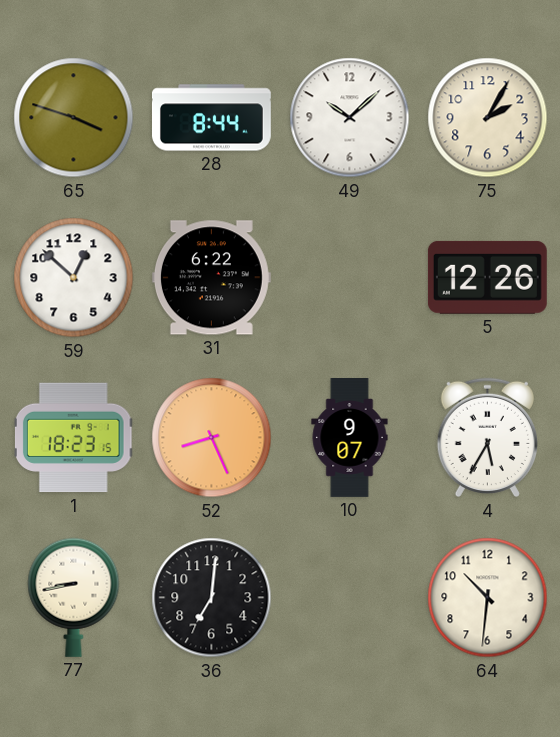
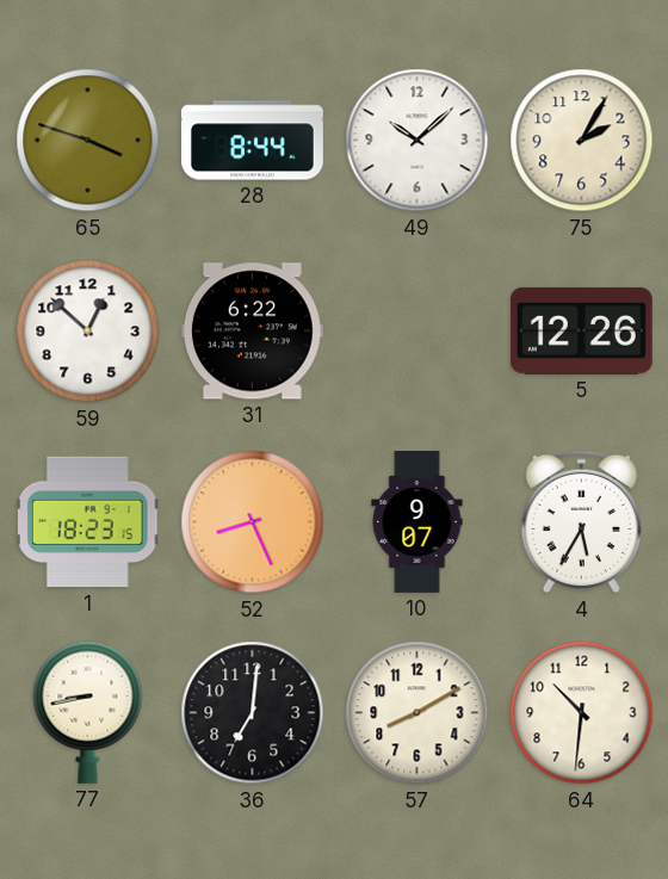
57: none -> 8:10
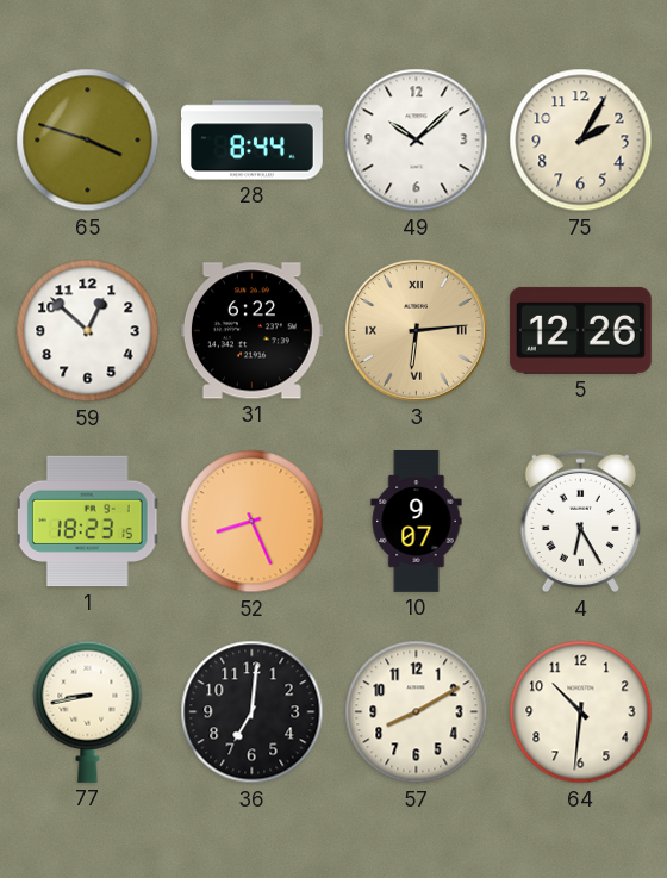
3: none -> 6:14
4: 5:35 -> 6:25
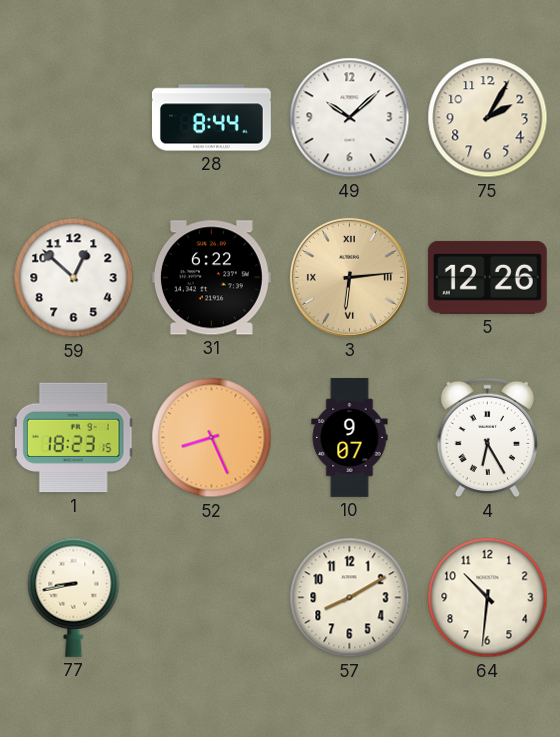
65: 3:48 -> none
36: 7:01 -> none
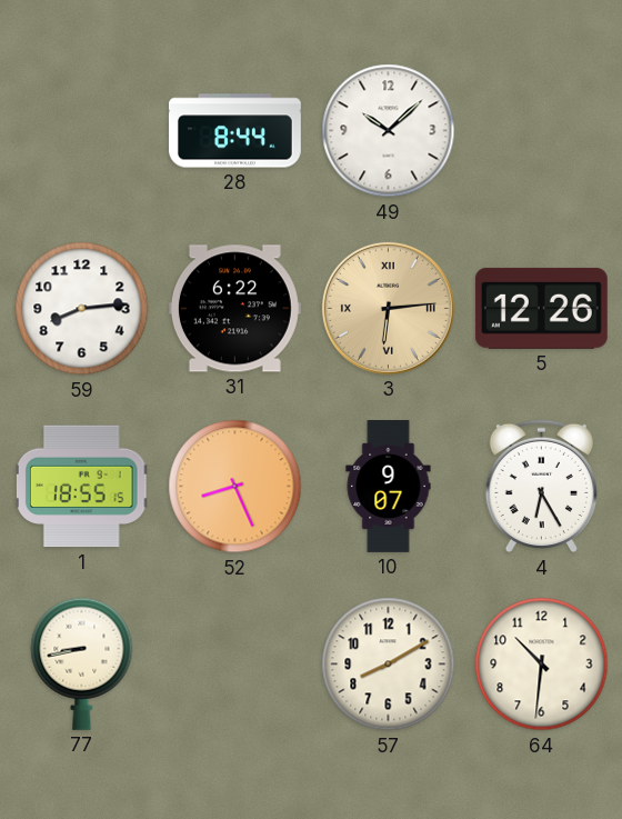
75: 2:05 -> none
59: 12:52 -> 8:14
1: 18:23 -> 18:55
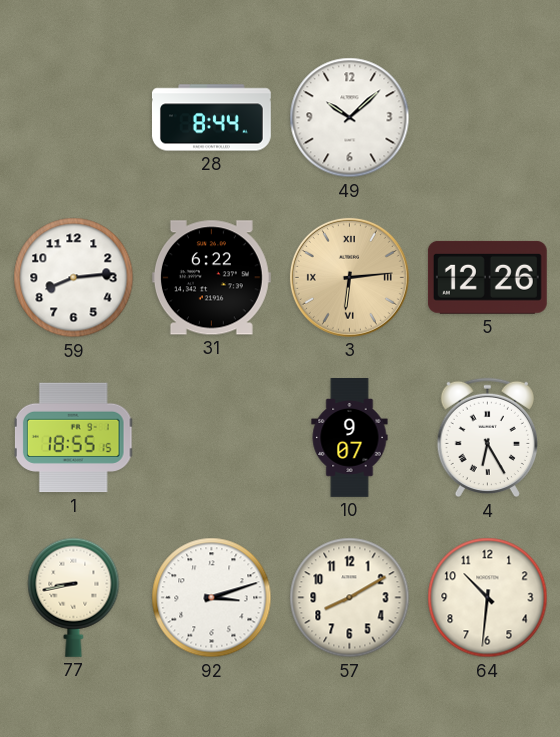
52: 8:26 -> none
92: none -> 3:12
